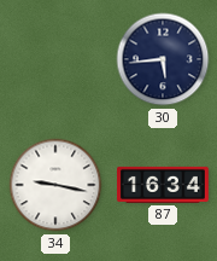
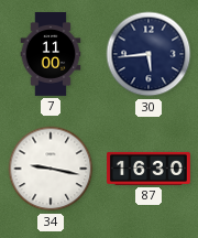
7: none -> 11:00
87: 16:34 -> 16:30
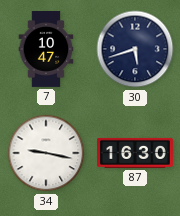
7: 11:00 -> 10:47
30: 5:44 -> 5:42
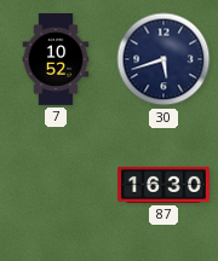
7: 10:47 -> 10:52
34: 9:17 -> none
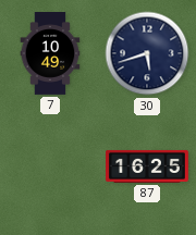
7: 10:52 -> 10:49
87: 16:30 -> 16:25
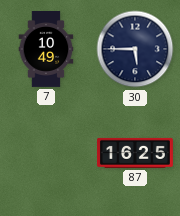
30: 5:42 -> 5:45
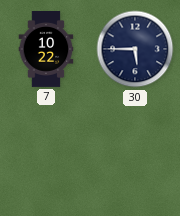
7: 10:49 -> 10:22
87: 16:25 -> none
